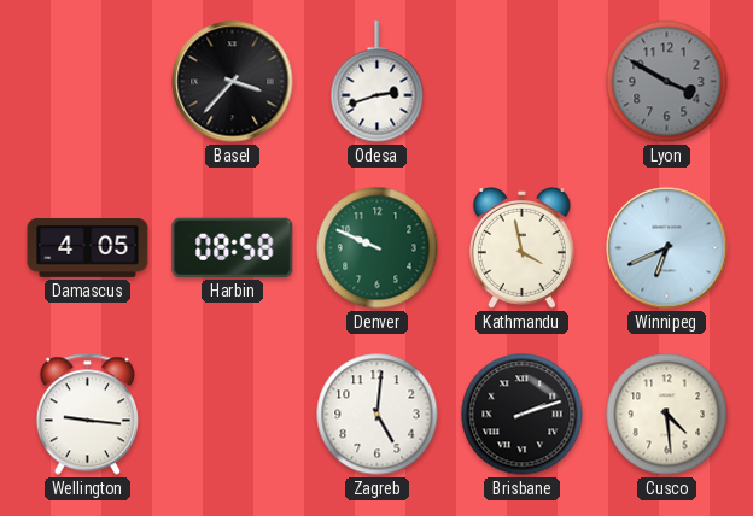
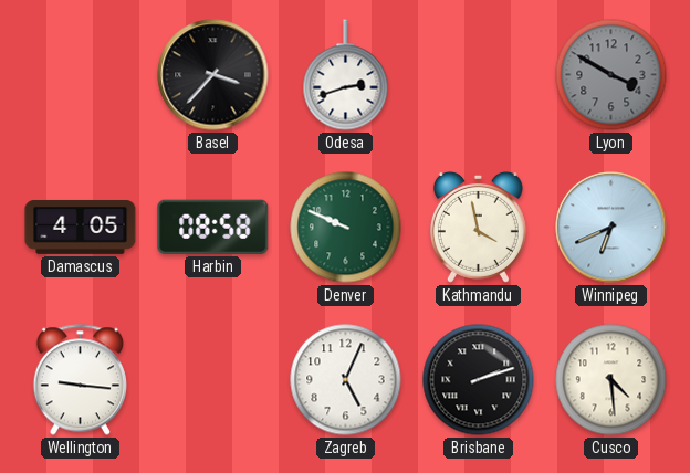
Zagreb: 5:01 -> 5:04
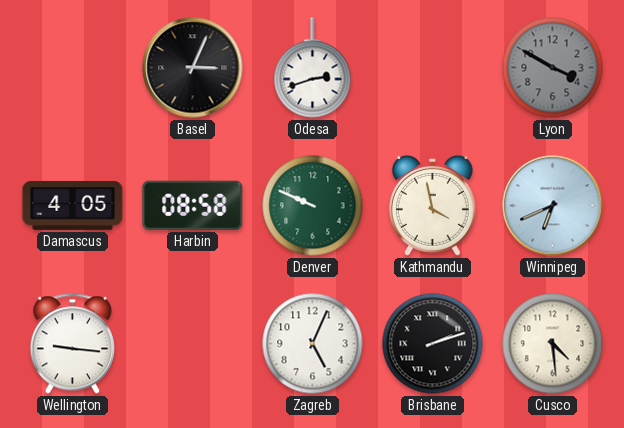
Basel: 3:37 -> 3:04
